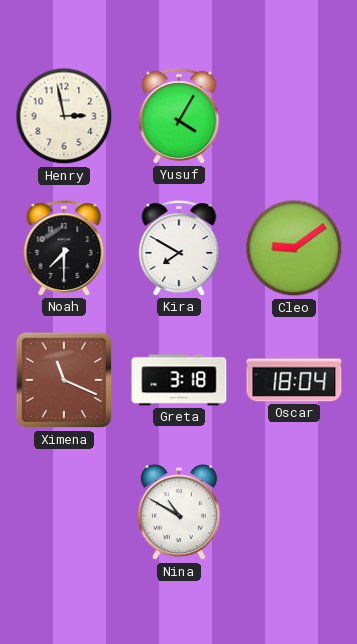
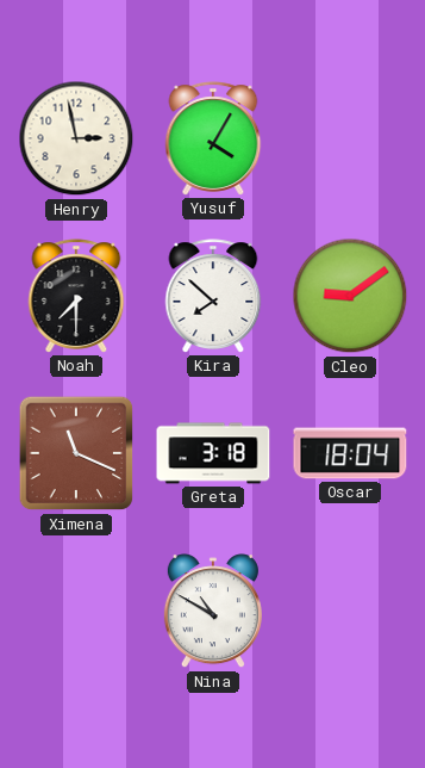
Kira: 7:50 -> 7:52
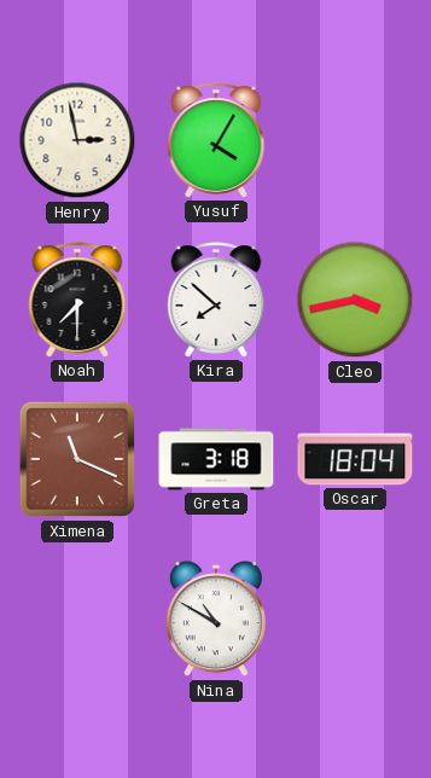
Cleo: 9:09 -> 3:43
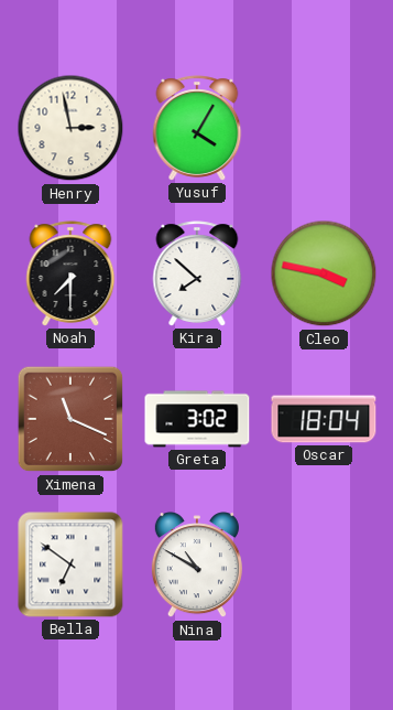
Cleo: 3:43 -> 3:47
Greta: 3:18 -> 3:02
Bella: none -> 6:51
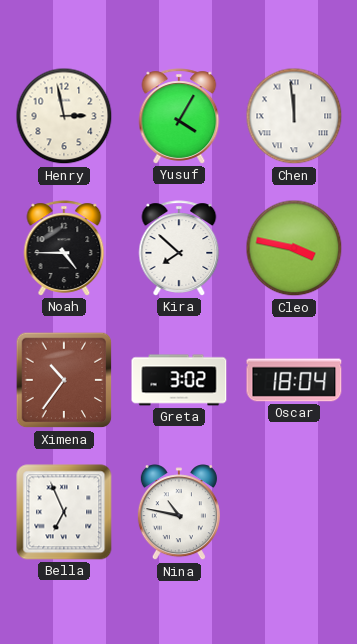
Chen: none -> 11:59
Noah: 7:30 -> 4:45
Ximena: 11:19 -> 10:36
Bella: 6:51 -> 6:56
Nina: 10:50 -> 10:47
